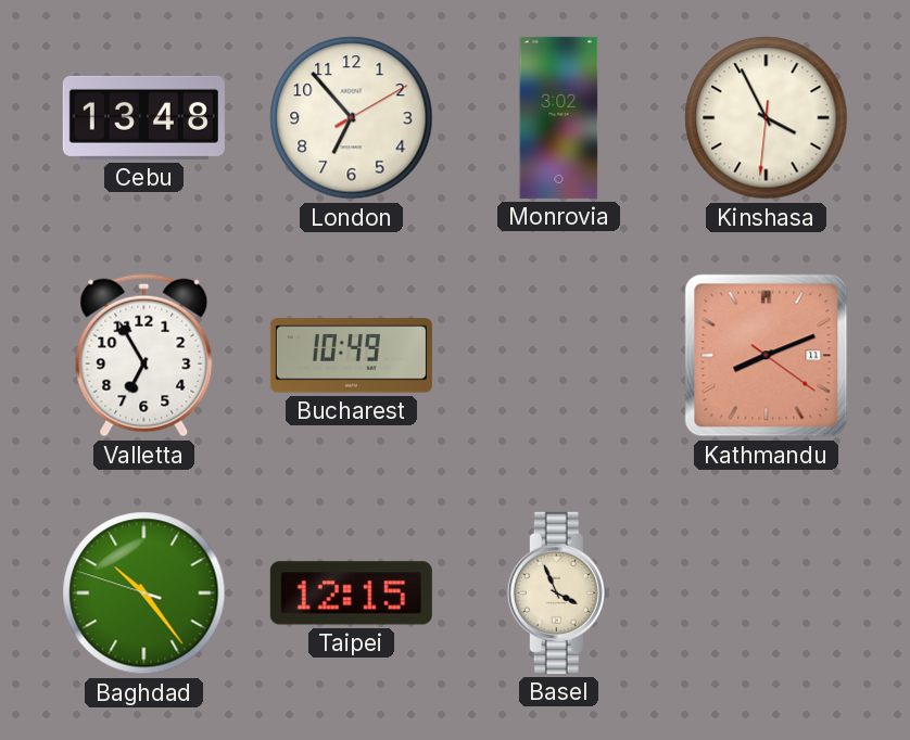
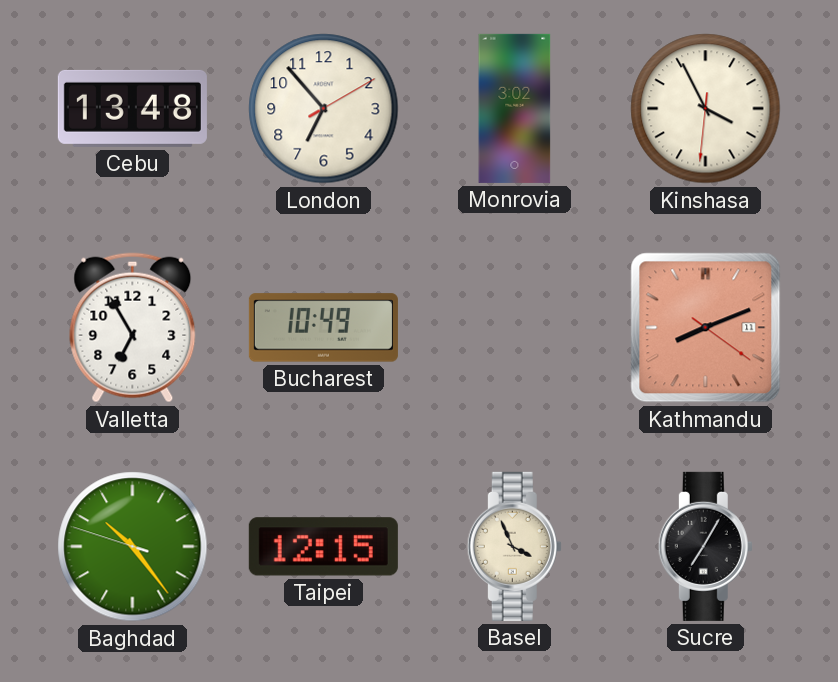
Sucre: none -> 7:05
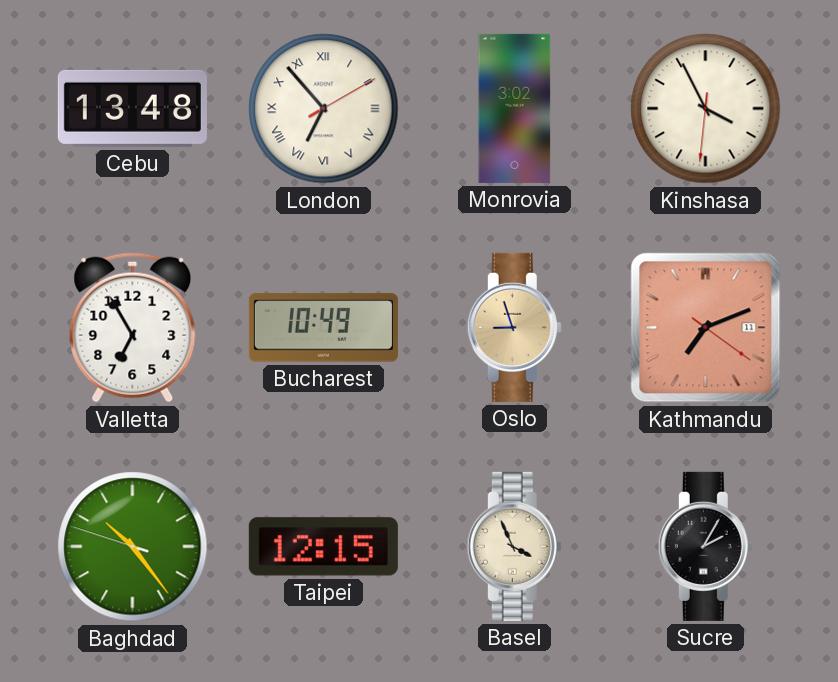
London numerals: Arabic -> Roman
Oslo: none -> 8:57
Kathmandu: 8:11 -> 7:11
Sucre: 7:05 -> 2:05
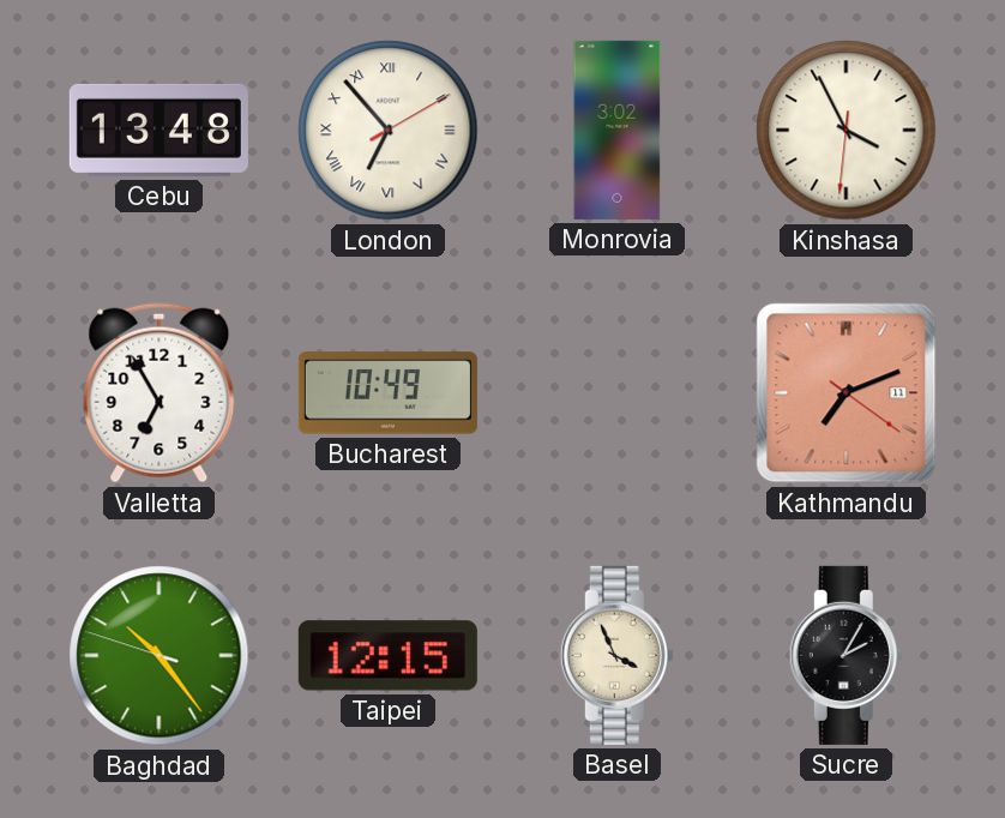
Oslo: 8:57 -> none
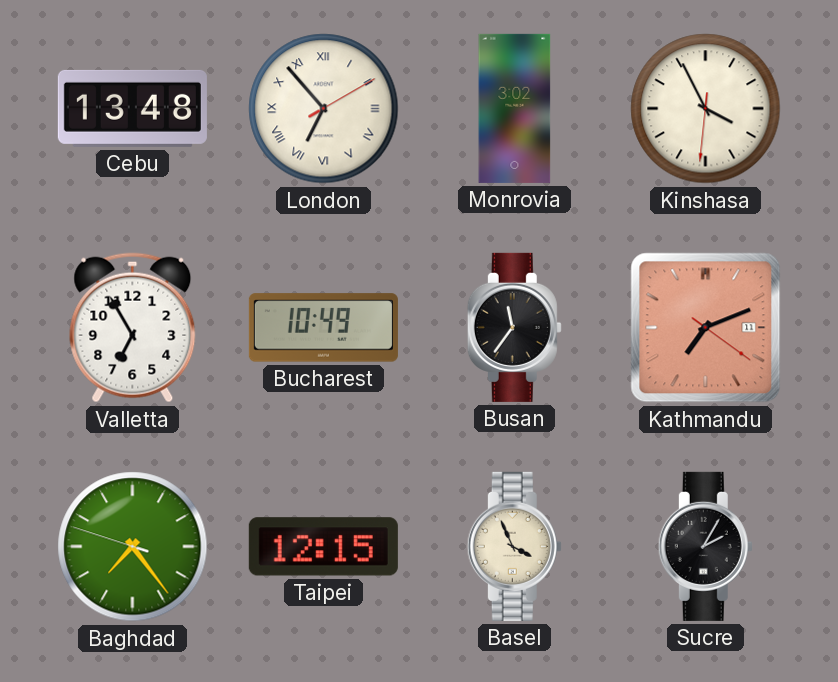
Busan: none -> 11:36
Baghdad: 10:23 -> 7:23
